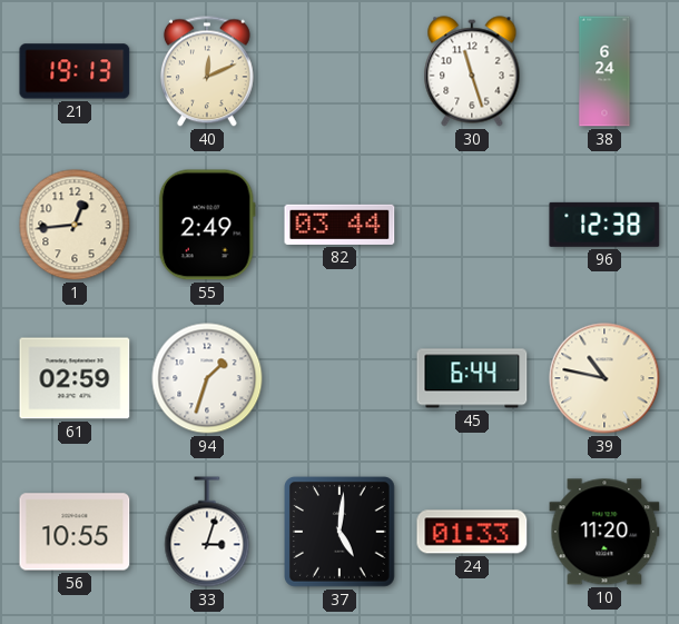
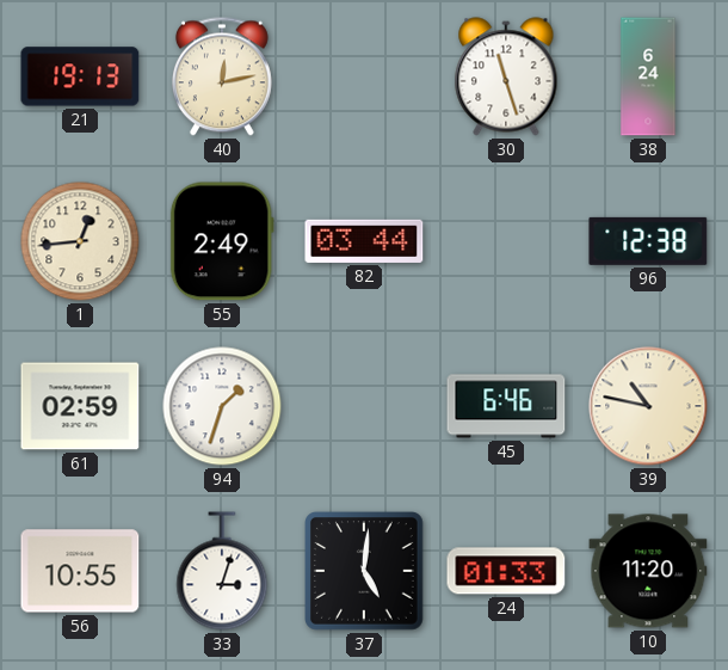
40: 12:11 -> 12:13
45: 6:44 -> 6:46
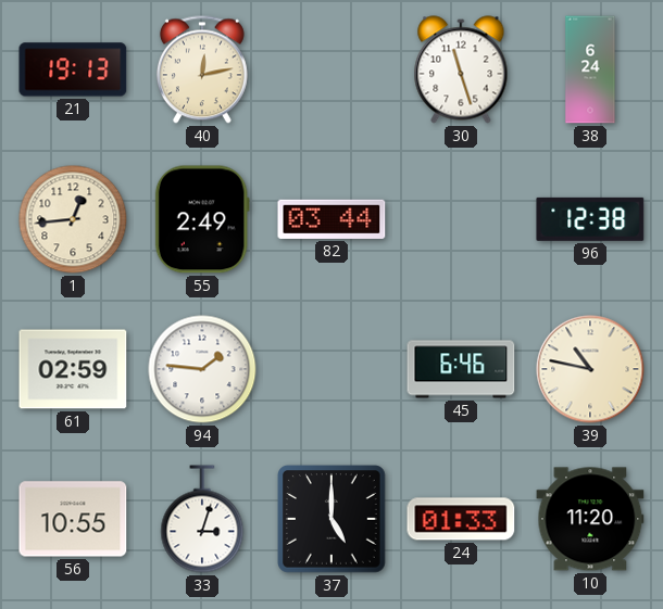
94: 1:33 -> 1:46
37: 5:01 -> 5:00
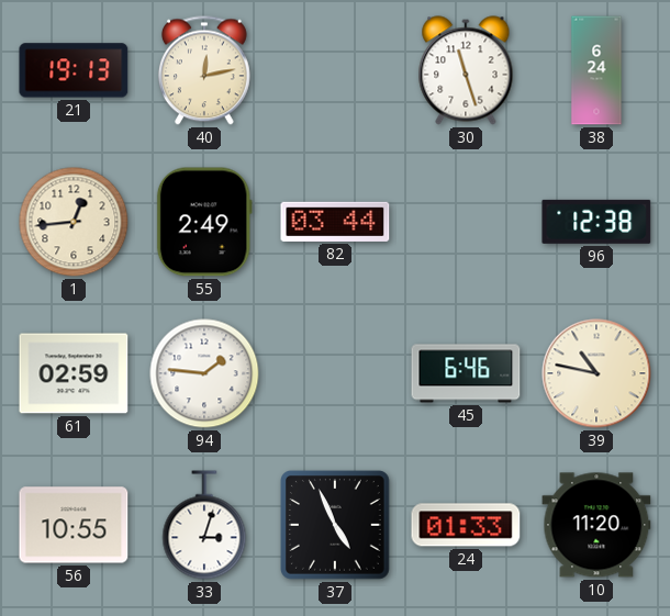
37: 5:00 -> 4:56
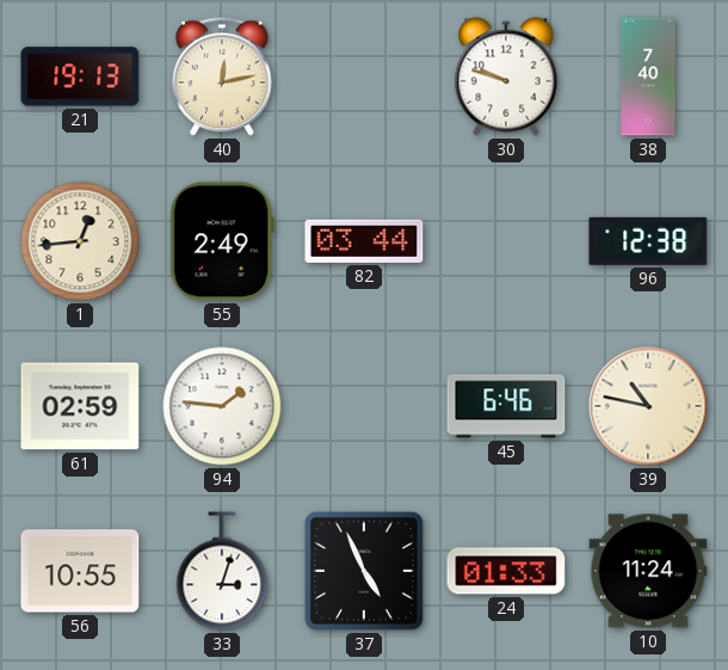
30: 11:27 -> 9:48
38: 6:24 -> 7:40
10: 11:20 -> 11:24
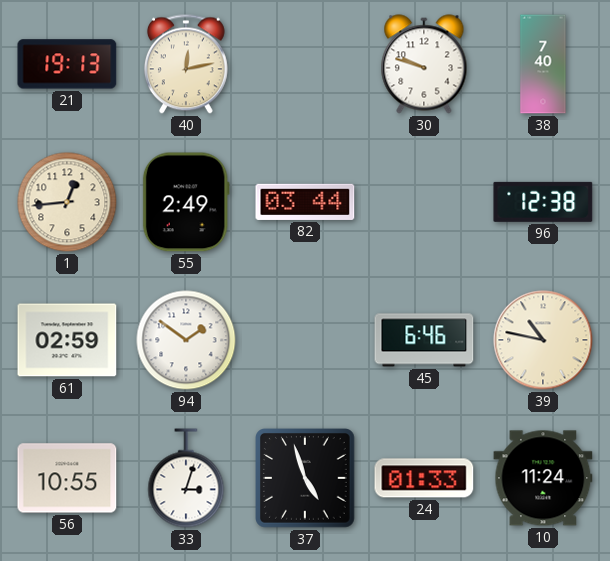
94: 1:46 -> 1:51
37: 4:56 -> 4:57
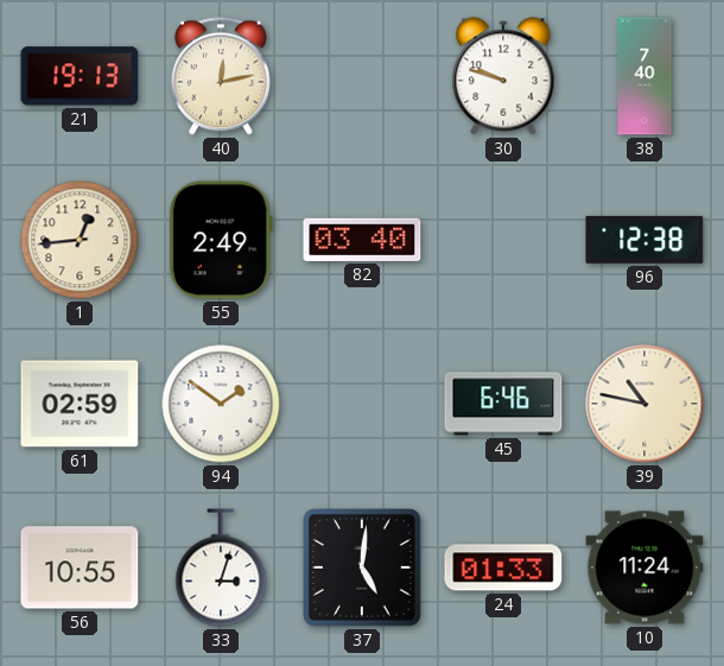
82: 03:44 -> 03:40
37: 4:57 -> 5:01
